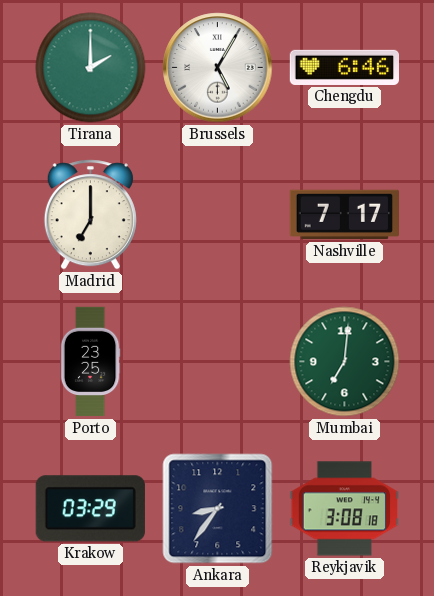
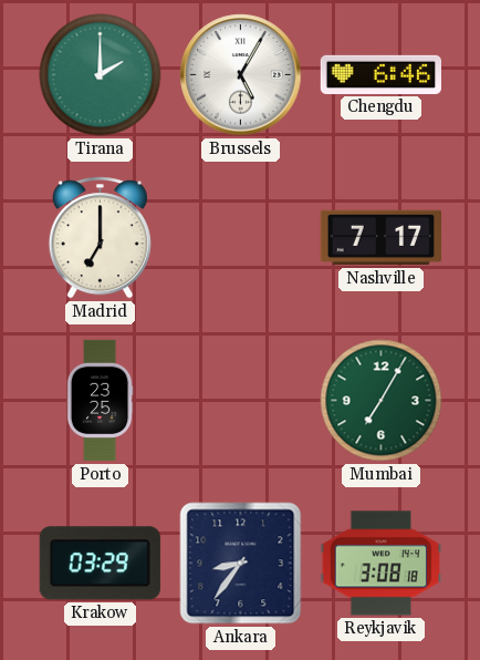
Mumbai: 7:01 -> 7:05
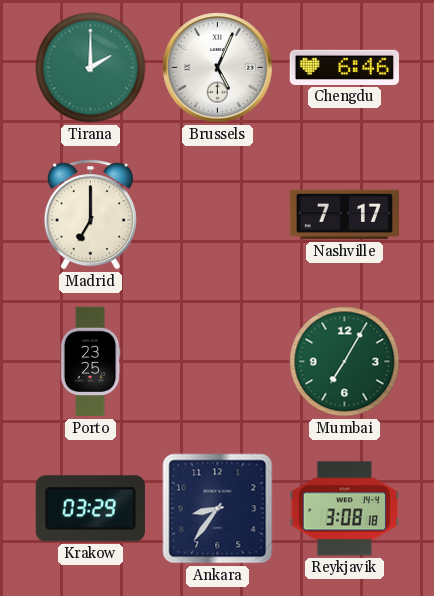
Brussels: 5:05 -> 5:04
